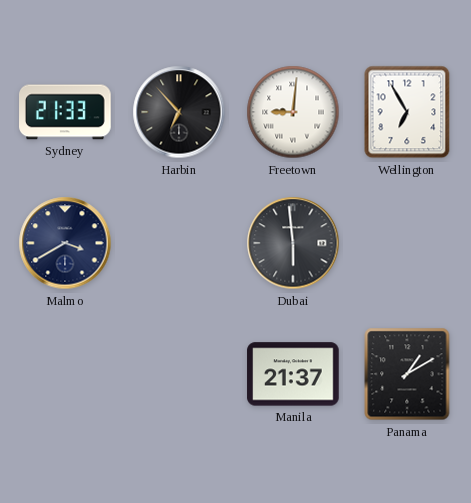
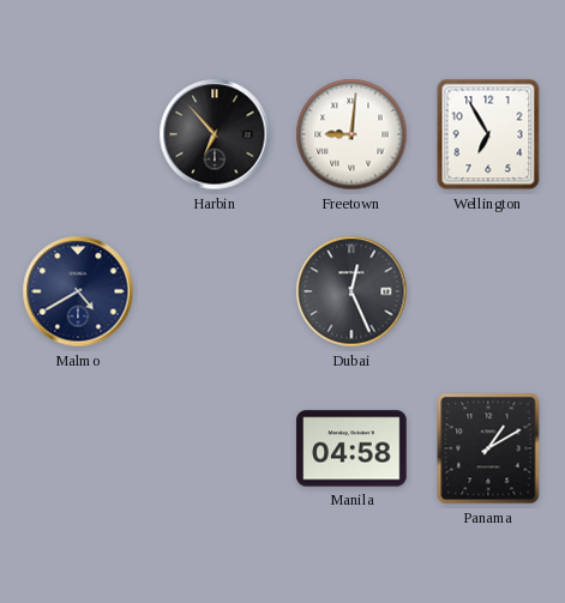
Sydney: 21:33 -> none
Malmo: 3:40 -> 4:40
Dubai: 5:59 -> 12:26
Manila: 21:37 -> 04:58
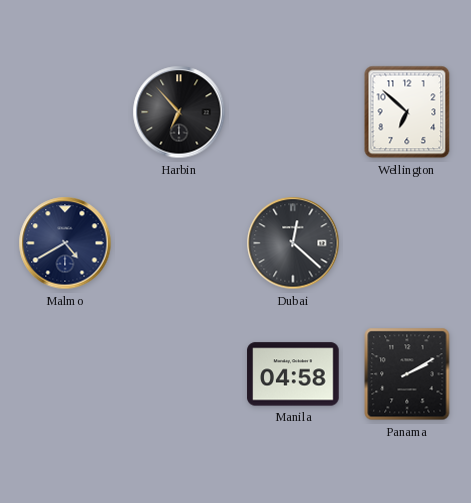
Freetown: 9:01 -> none
Wellington: 6:55 -> 6:52
Dubai: 12:26 -> 12:22
Panama: 1:10 -> 2:10
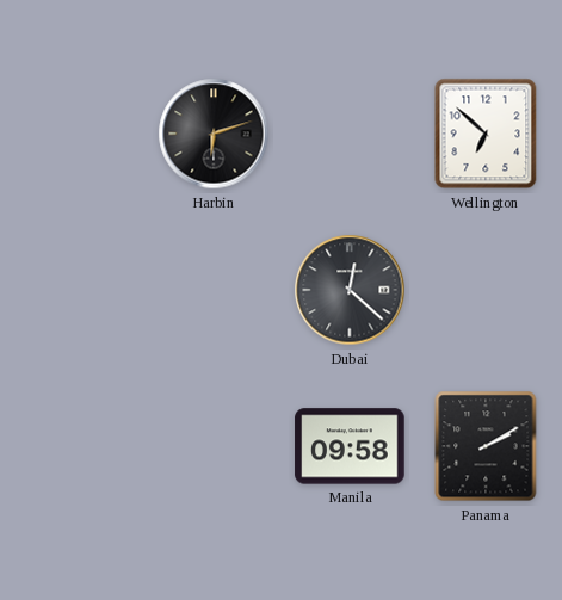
Harbin: 6:53 -> 6:12
Malmo: 4:40 -> none
Manila: 04:58 -> 09:58
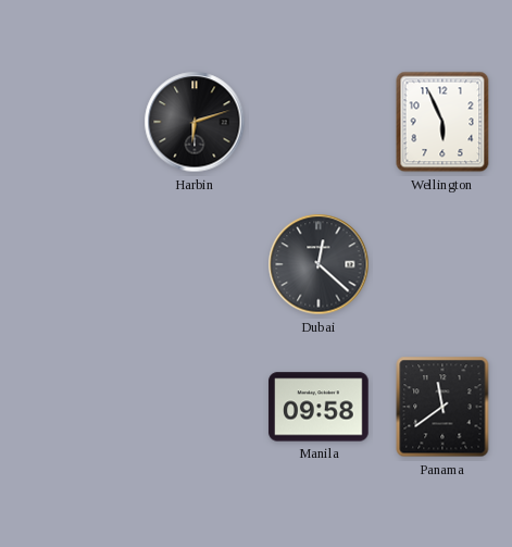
Wellington: 6:52 -> 5:56
Panama: 2:10 -> 11:39
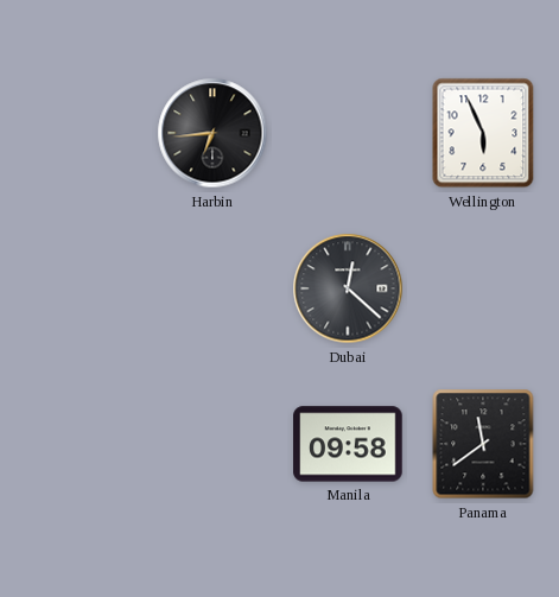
Harbin: 6:12 -> 6:44
